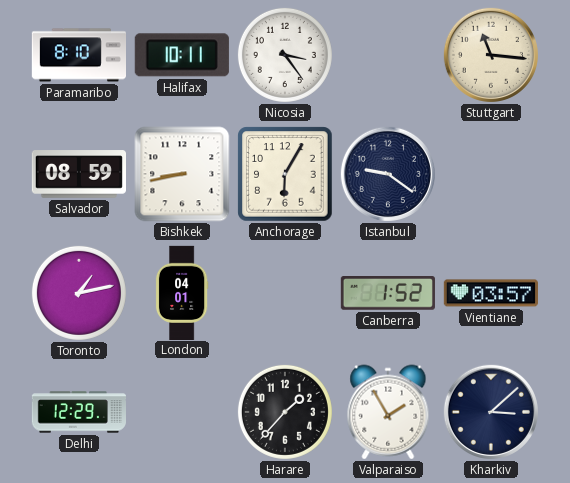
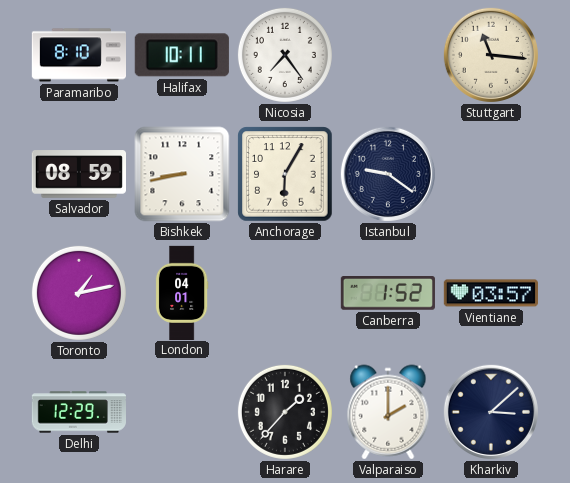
Nicosia: 3:24 -> 7:24
Valparaiso: 1:55 -> 2:00
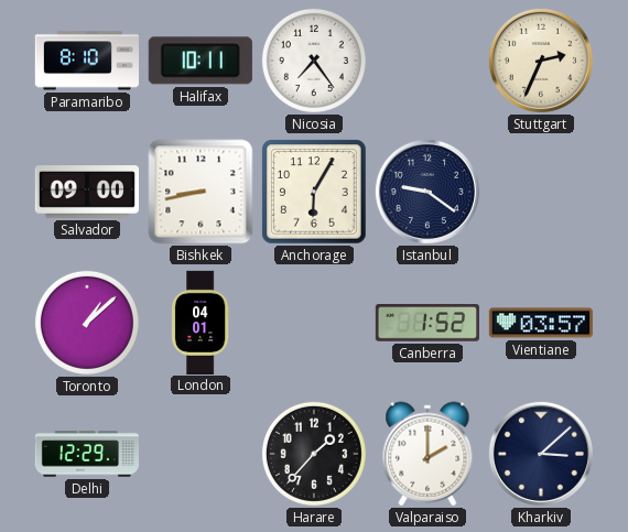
Stuttgart: 11:16 -> 2:34
Salvador: 08:59 -> 09:00
Toronto: 1:13 -> 1:08
